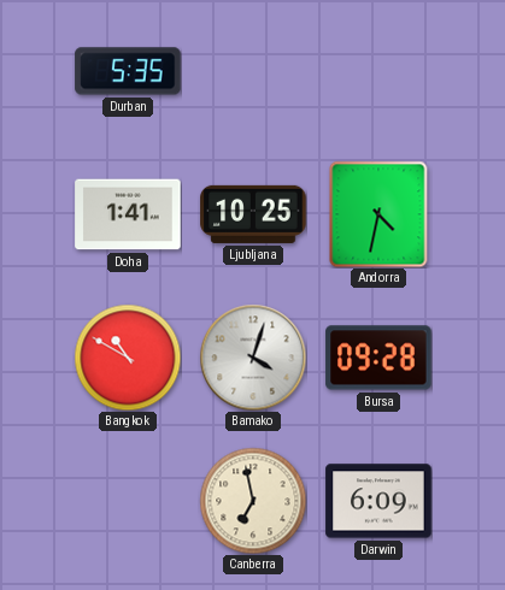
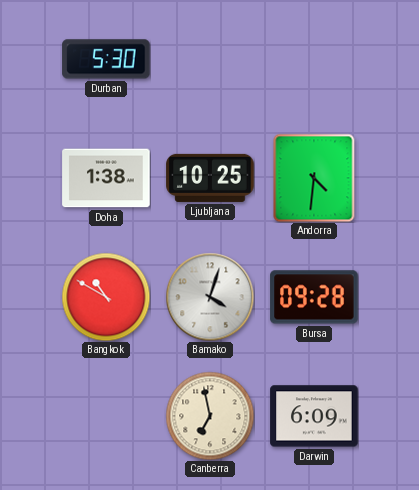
Durban: 5:35 -> 5:30
Doha: 1:41 -> 1:38
Andorra: 4:32 -> 4:31
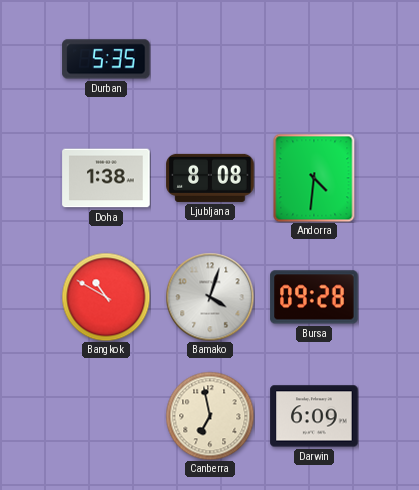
Durban: 5:30 -> 5:35
Ljubljana: 10:25 -> 8:08
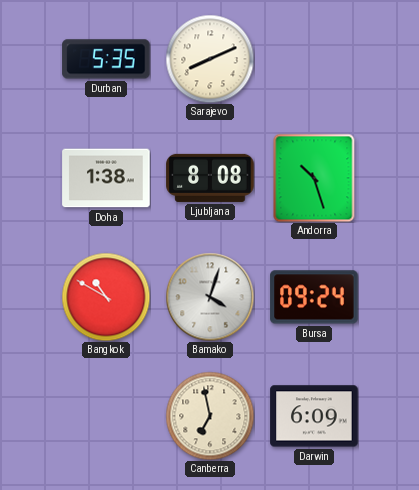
Sarajevo: none -> 8:11
Andorra: 4:31 -> 10:27
Bursa: 09:28 -> 09:24
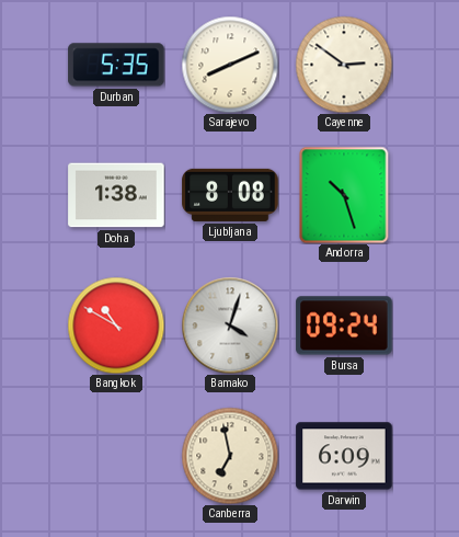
Cayenne: none -> 2:51
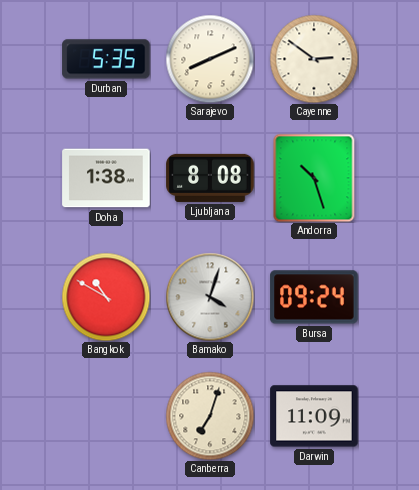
Canberra: 6:58 -> 7:03
Darwin: 6:09 -> 11:09
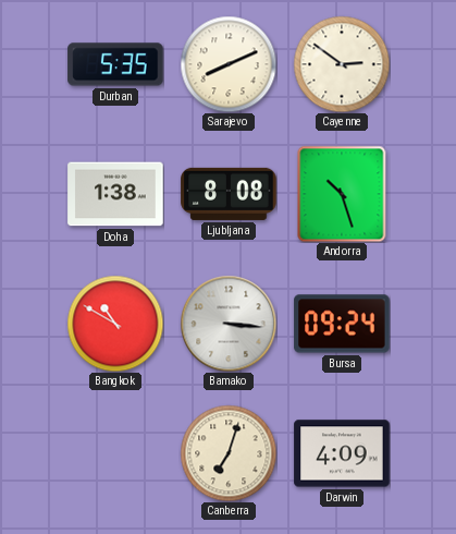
Bamako: 4:03 -> 3:16
Darwin: 11:09 -> 4:09
